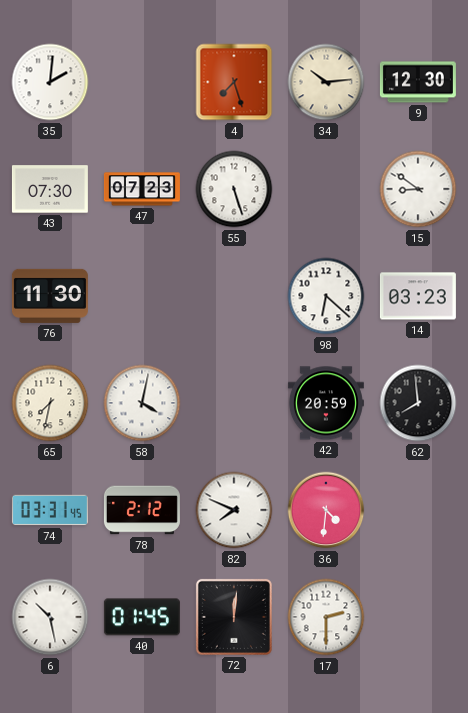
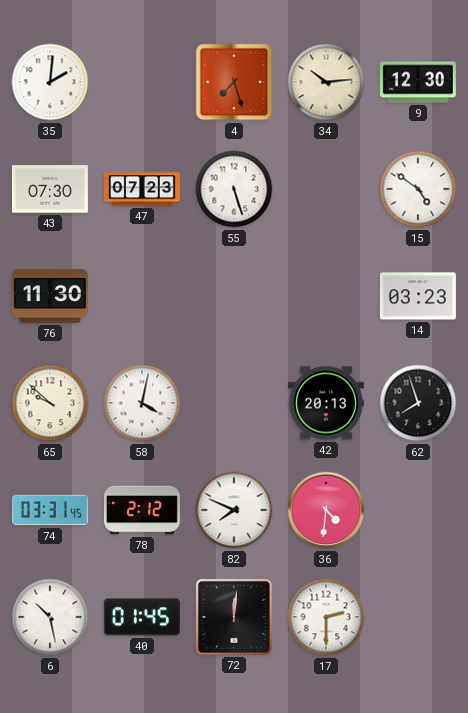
15: 8:51 -> 4:51
98: 6:22 -> none
65: 7:32 -> 9:52
42: 20:59 -> 20:13
62: 7:59 -> 7:57
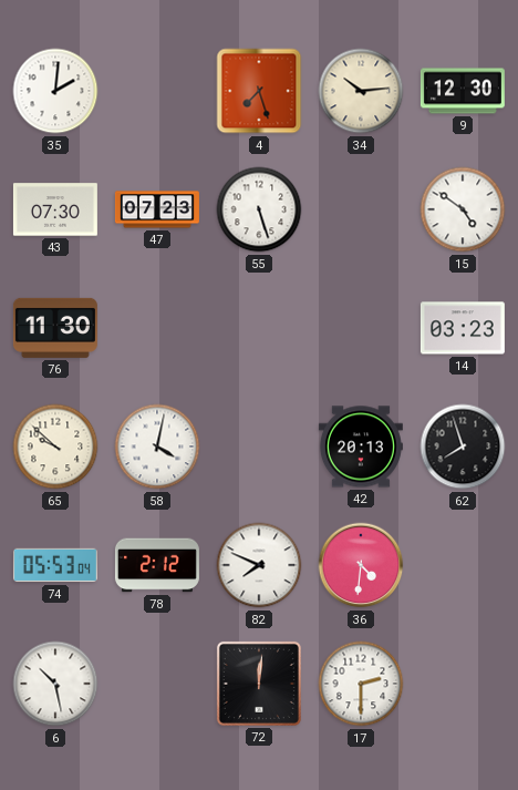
74: 03:31 -> 05:53
40: 01:45 -> none
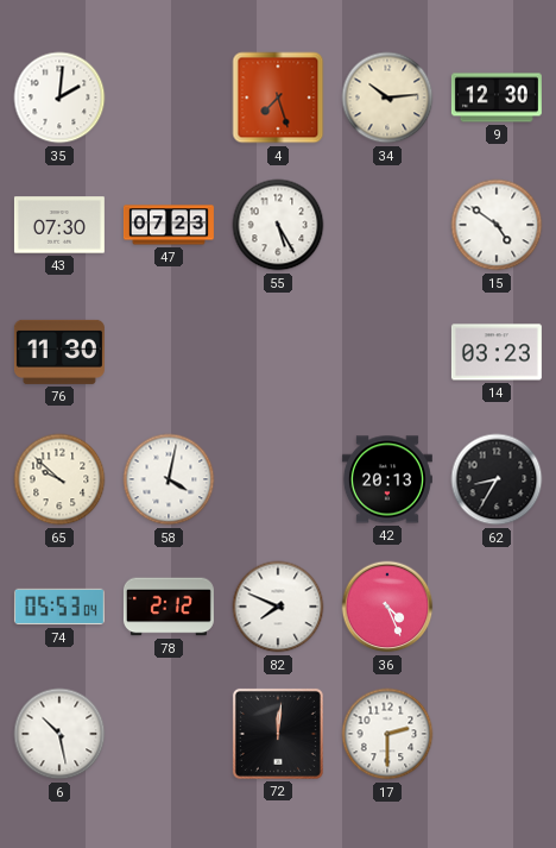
55: 5:27 -> 5:25
62: 7:57 -> 8:35
36: 4:31 -> 4:26
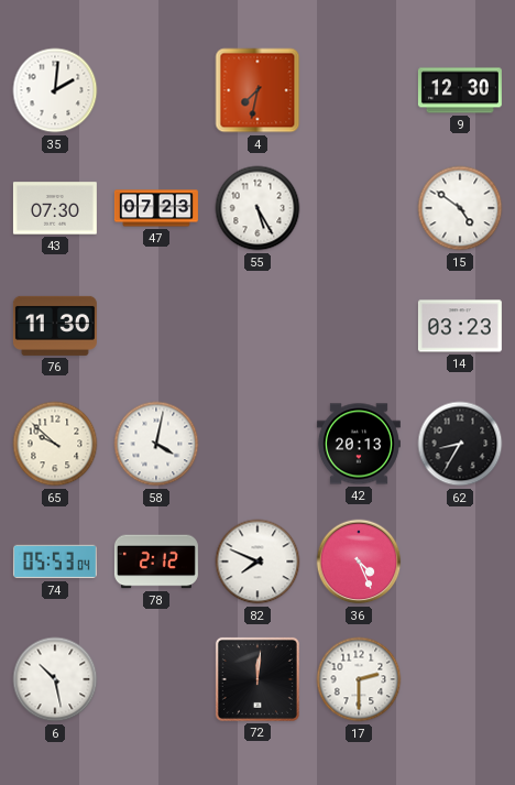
4: 7:27 -> 7:32
34: 10:14 -> none
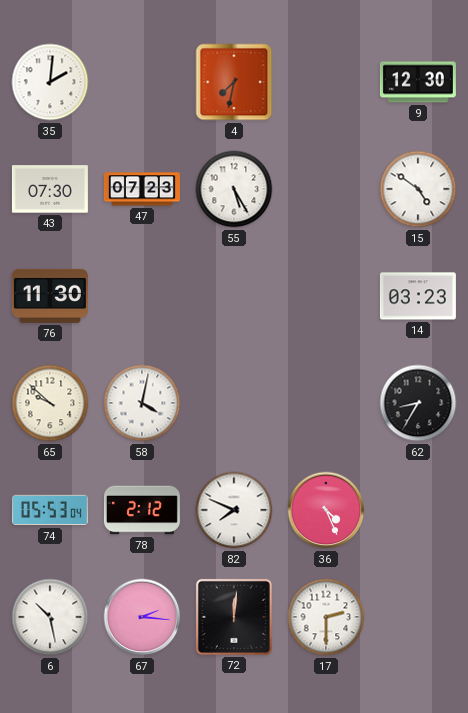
42: 20:13 -> none
67: none -> 2:16
